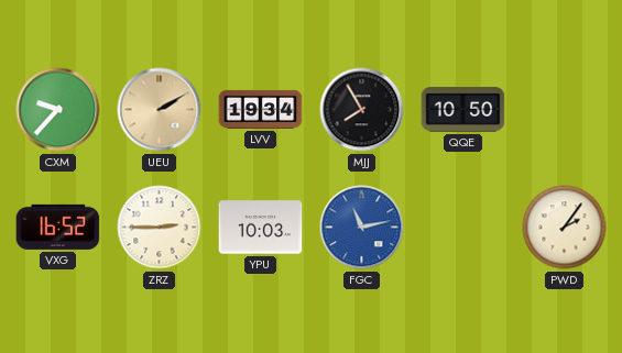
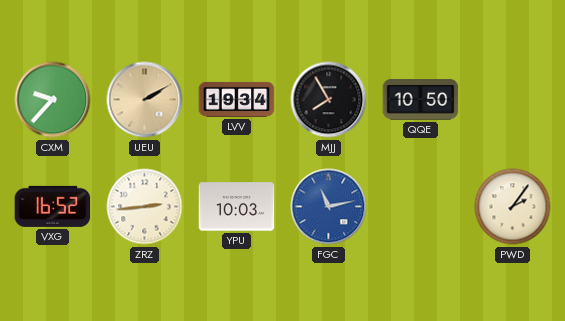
ZRZ: 2:45 -> 2:44
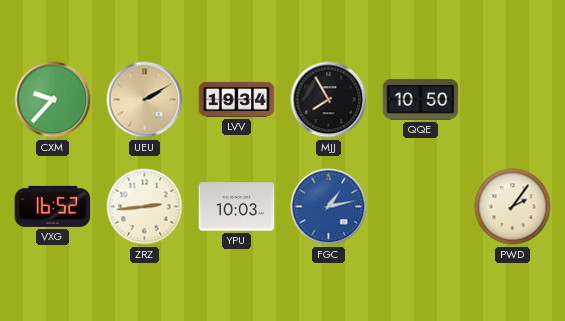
FGC: 11:13 -> 1:13
